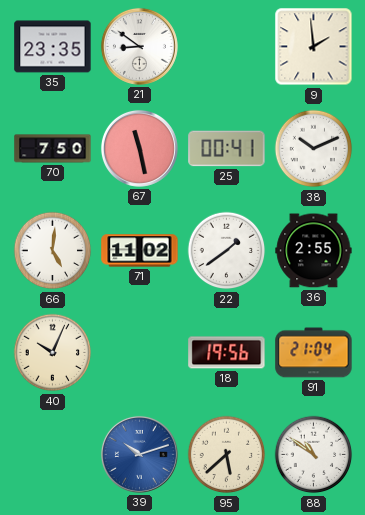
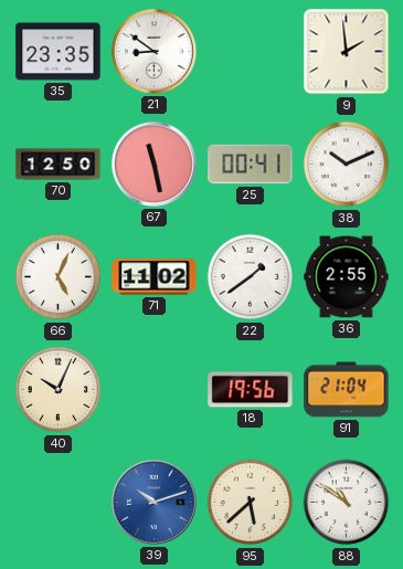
70: 7:50 -> 12:50
66: 5:01 -> 5:04
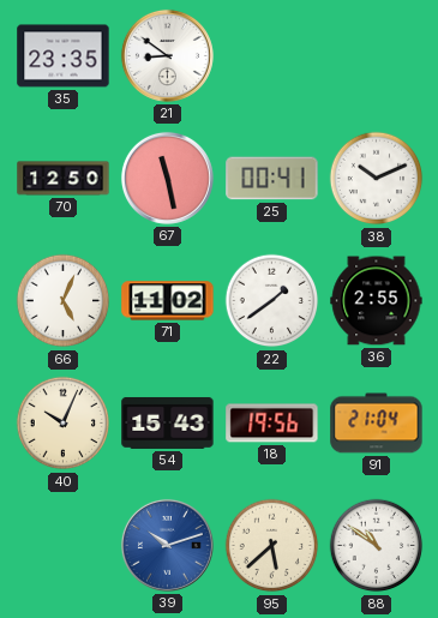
9: 1:59 -> none
54: none -> 15:43
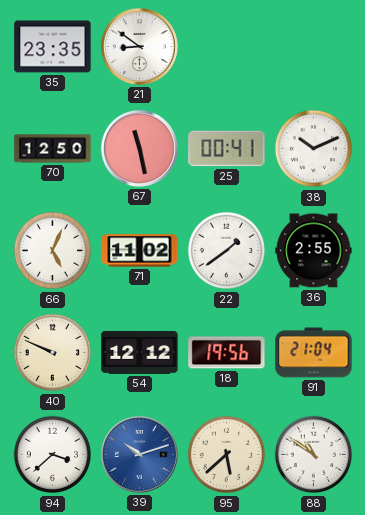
40: 10:04 -> 9:49
54: 15:43 -> 12:12
94: none -> 3:38
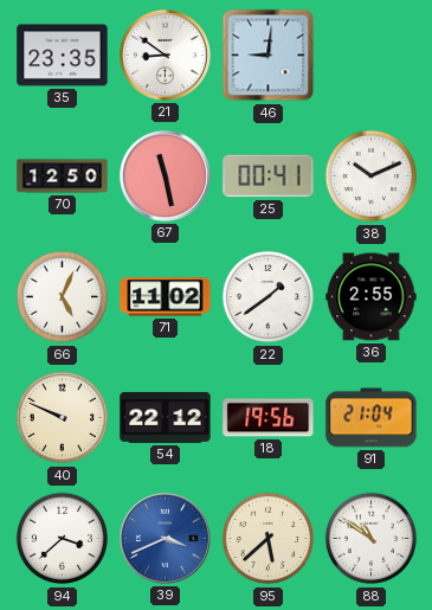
46: none -> 9:01
54: 12:12 -> 22:12
39: 10:12 -> 3:41
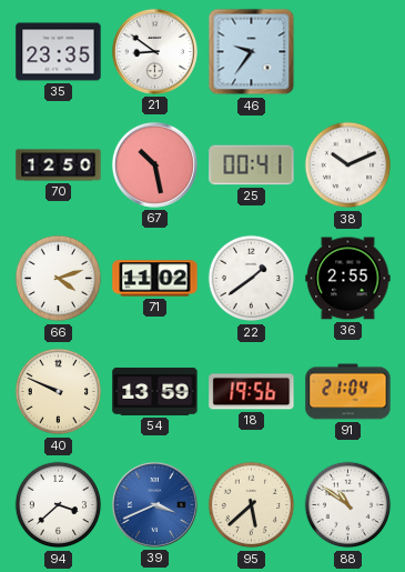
46: 9:01 -> 9:36
67: 11:28 -> 10:28
66: 5:04 -> 4:12
54: 22:12 -> 13:59
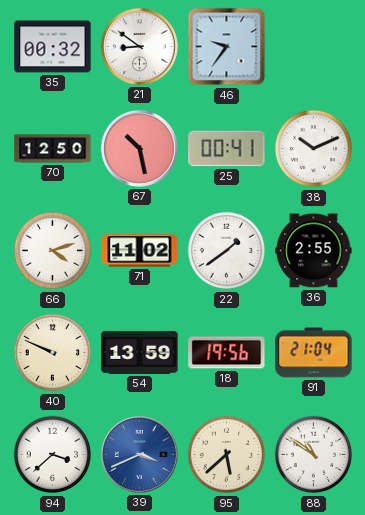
35: 23:35 -> 00:32
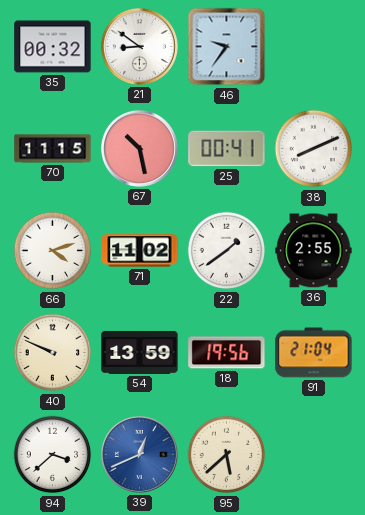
70: 12:50 -> 11:15
38: 10:11 -> 8:11
39: 3:41 -> 12:41
88: 10:51 -> none
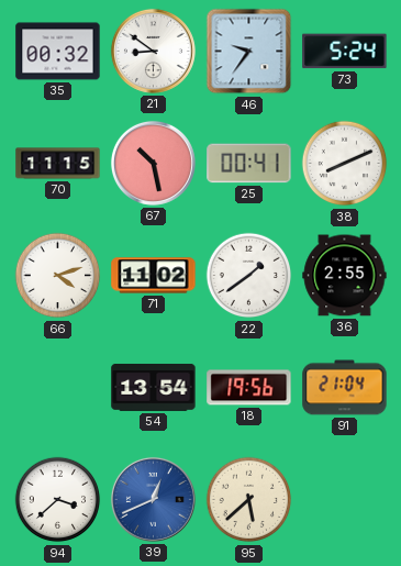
73: none -> 5:24
40: 9:49 -> none
54: 13:59 -> 13:54
